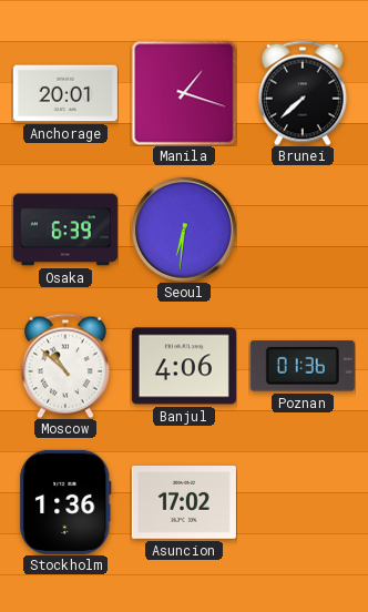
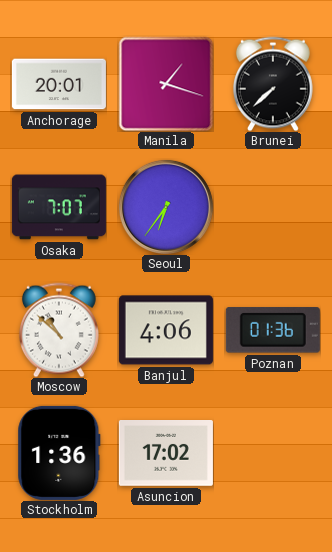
Osaka: 6:39 -> 7:07
Seoul: 6:31 -> 6:36
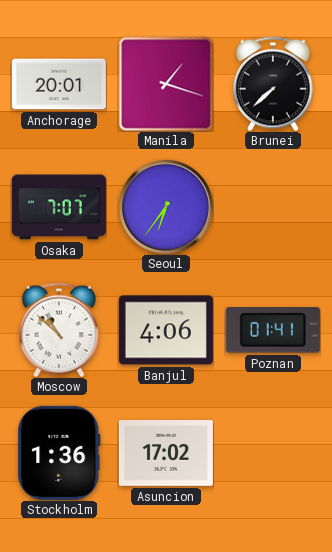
Poznan: 01:36 -> 01:41
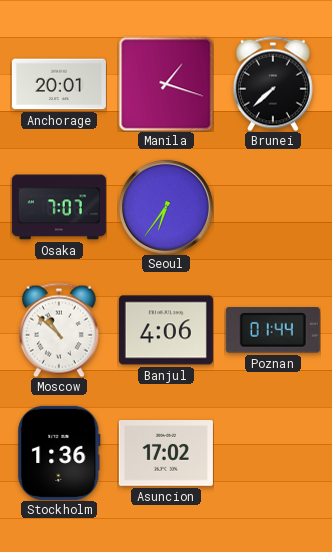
Poznan: 01:41 -> 01:44
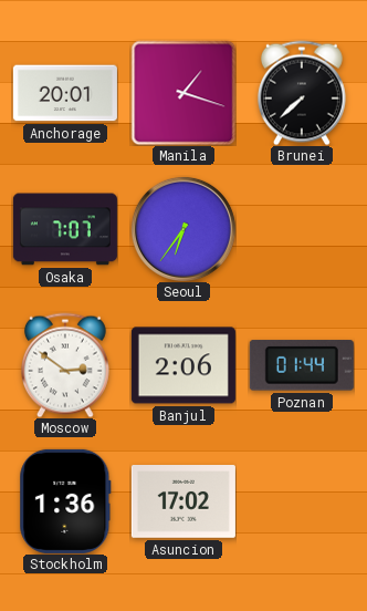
Moscow: 10:52 -> 2:51
Banjul: 4:06 -> 2:06
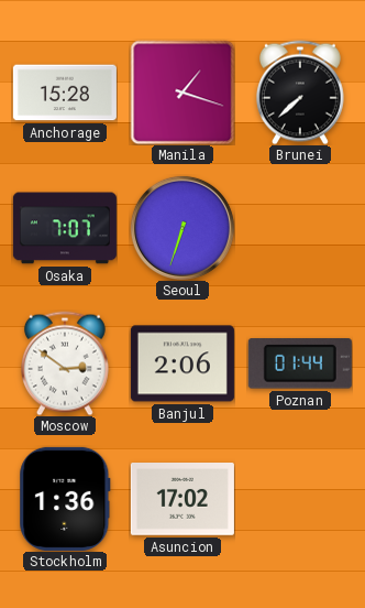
Anchorage: 20:01 -> 15:28
Seoul: 6:36 -> 6:33
